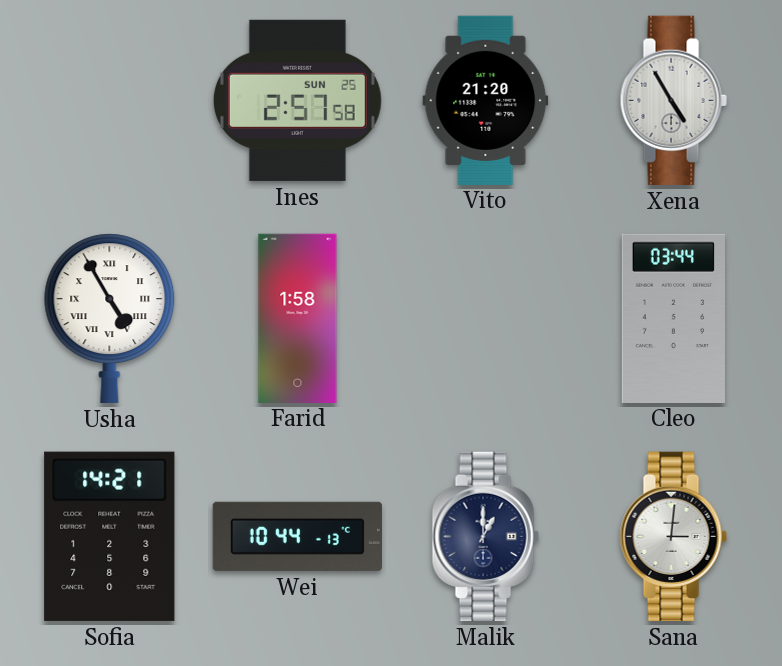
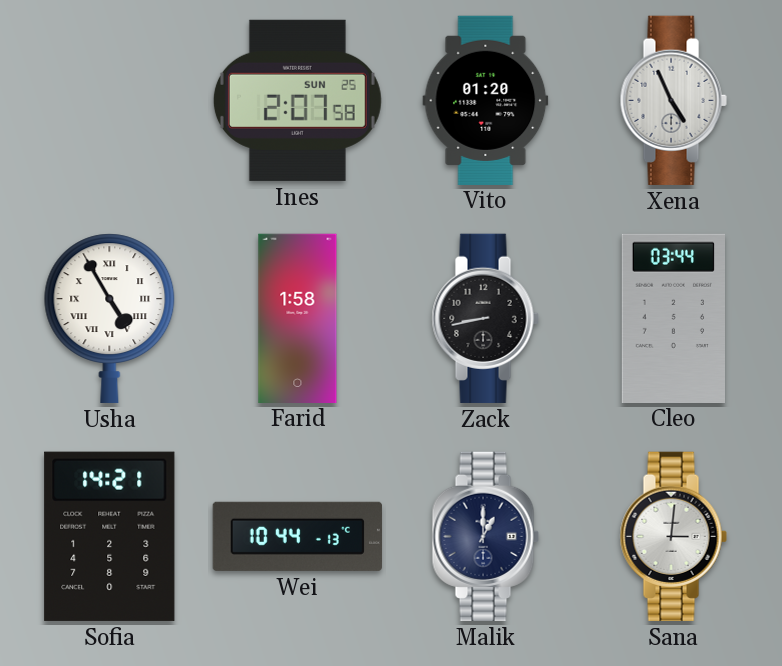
Ines: 2:57 -> 2:07
Vito: 21:20 -> 01:20
Xena: 4:55 -> 4:56
Zack: none -> 8:43
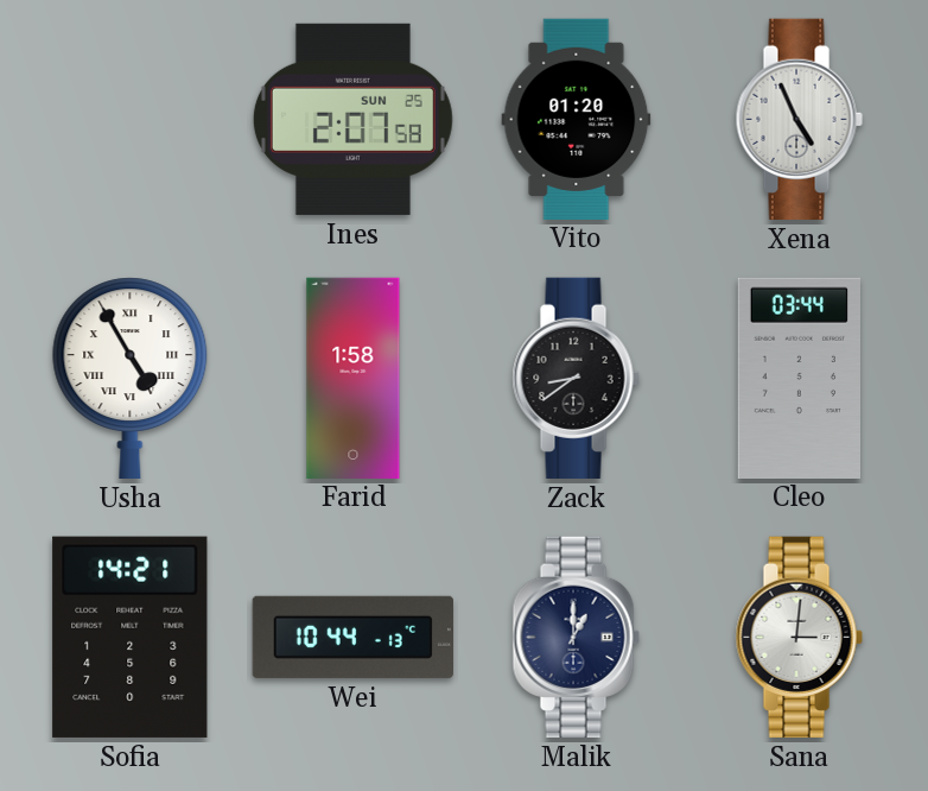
Zack: 8:43 -> 8:39
